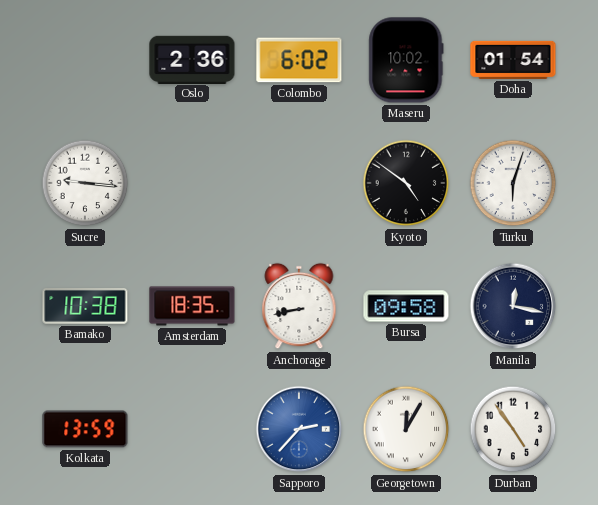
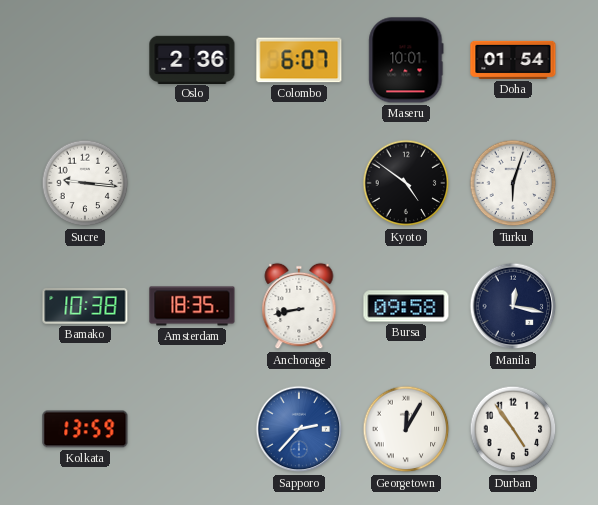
Colombo: 6:02 -> 6:07
Maseru: 10:02 -> 10:01
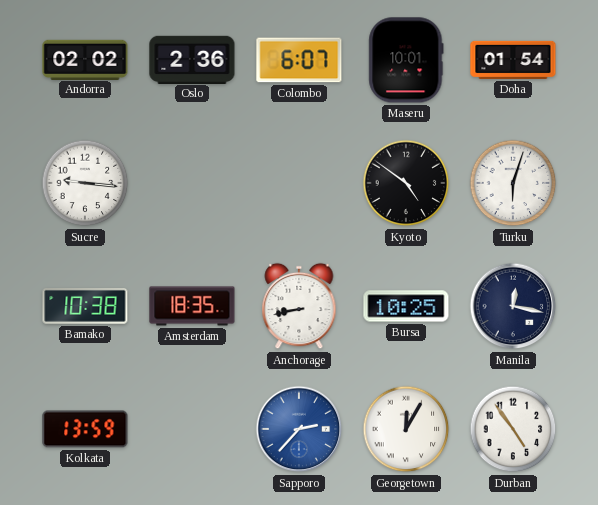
Andorra: none -> 02:02
Bursa: 09:58 -> 10:25
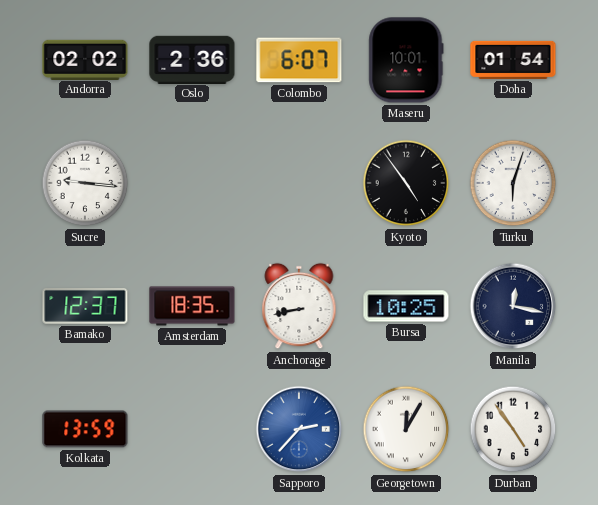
Kyoto: 4:51 -> 4:54
Bamako: 10:38 -> 12:37
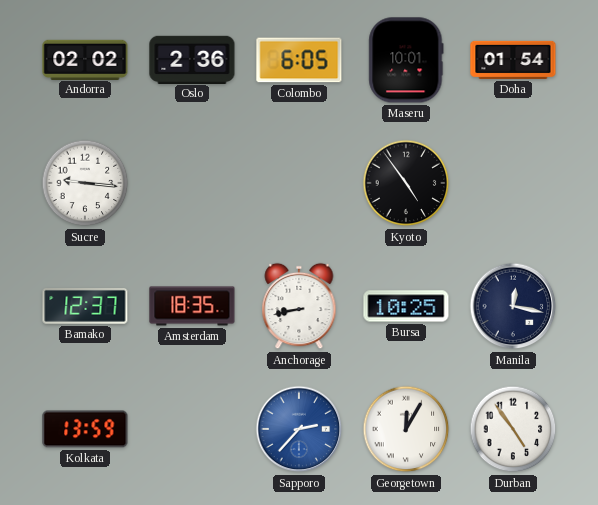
Colombo: 6:07 -> 6:05
Turku: 6:03 -> none
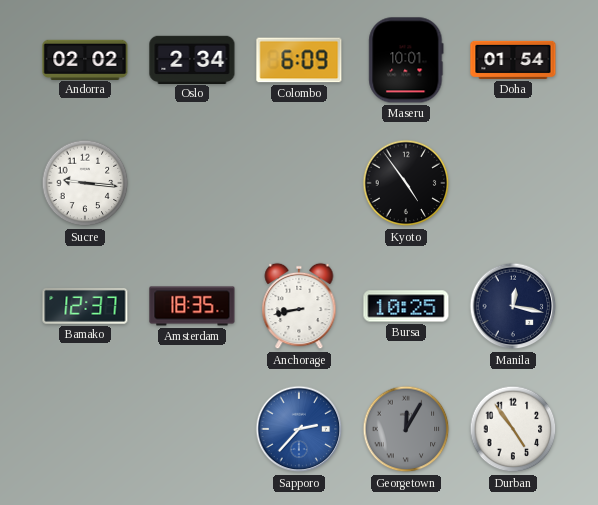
Oslo: 2:36 -> 2:34
Colombo: 6:05 -> 6:09
Kolkata: 13:59 -> none
Georgetown dial: white -> grey
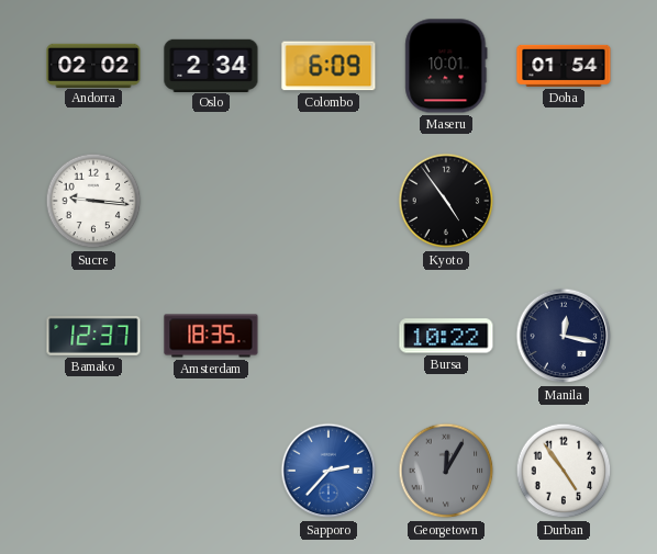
Anchorage: 8:43 -> none
Bursa: 10:25 -> 10:22
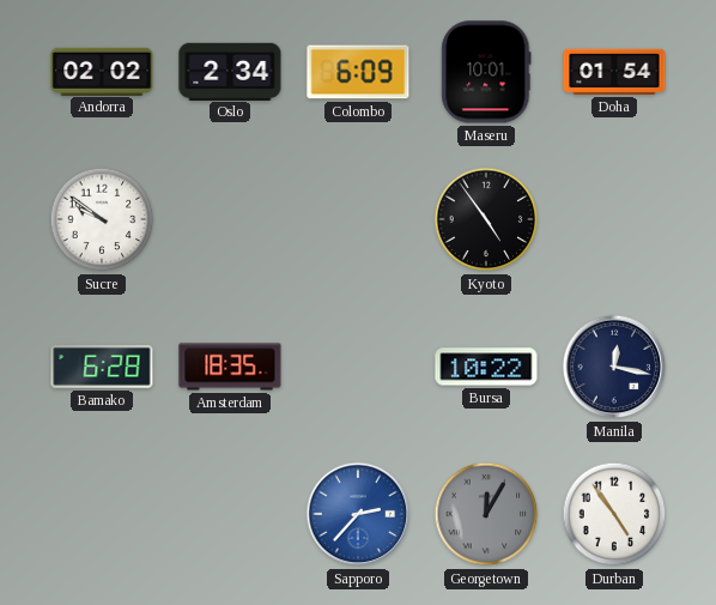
Sucre: 9:16 -> 9:51
Bamako: 12:37 -> 6:28
